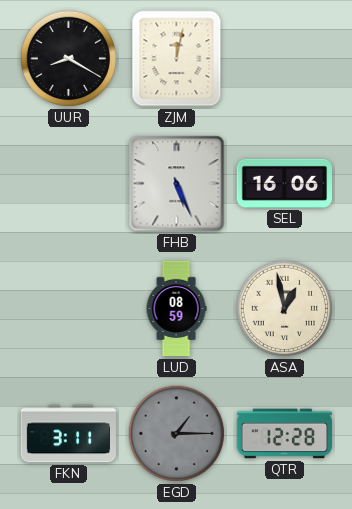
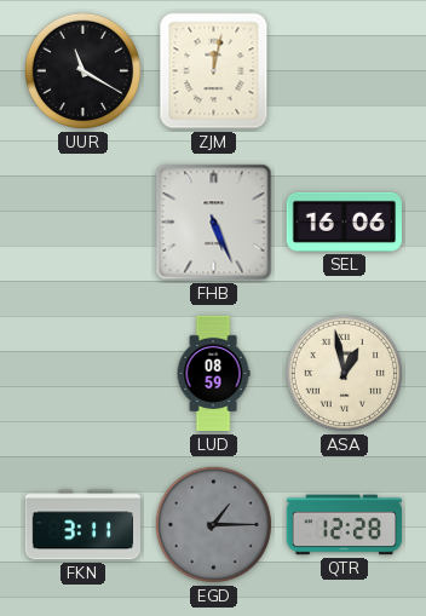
UUR: 8:20 -> 11:20
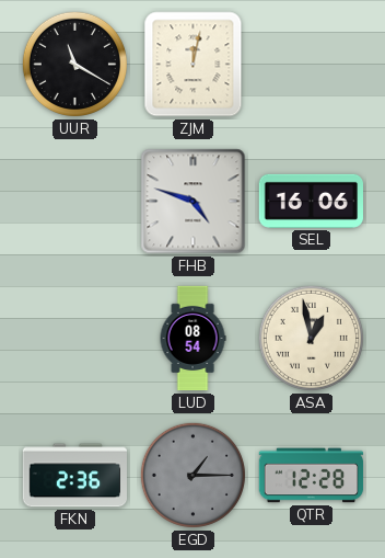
FHB: 5:26 -> 4:48
LUD: 08:59 -> 08:54
FKN: 3:11 -> 2:36
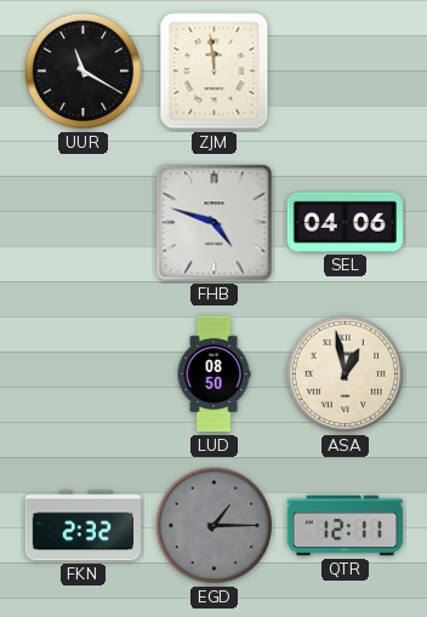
ZJM: 12:02 -> 11:59
SEL: 16:06 -> 04:06
LUD: 08:54 -> 08:50
FKN: 2:36 -> 2:32
QTR: 12:28 -> 12:11
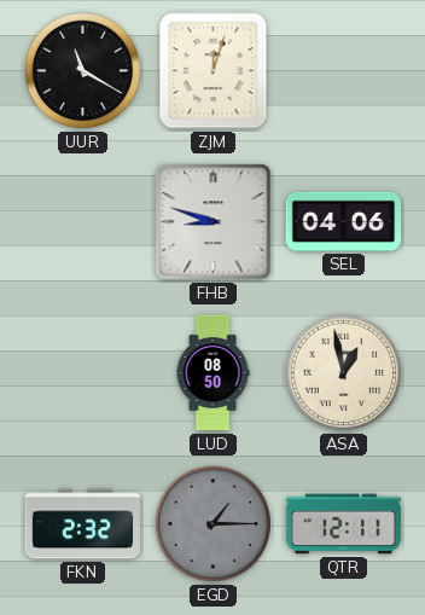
ZJM: 11:59 -> 12:03
FHB: 4:48 -> 8:48
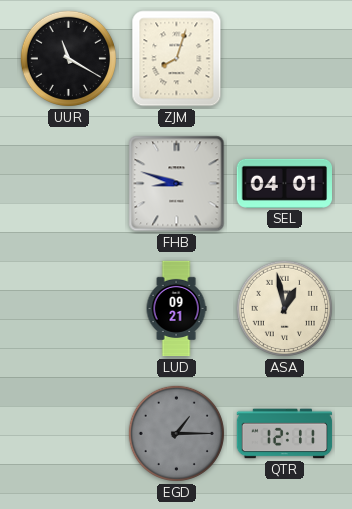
ZJM: 12:03 -> 8:03
SEL: 04:06 -> 04:01
LUD: 08:50 -> 09:21
FKN: 2:32 -> none
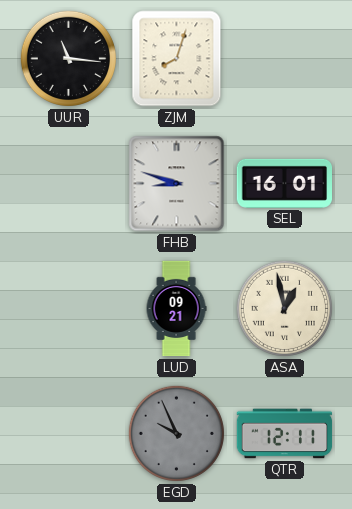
UUR: 11:20 -> 11:16
SEL: 04:01 -> 16:01
EGD: 1:15 -> 9:56
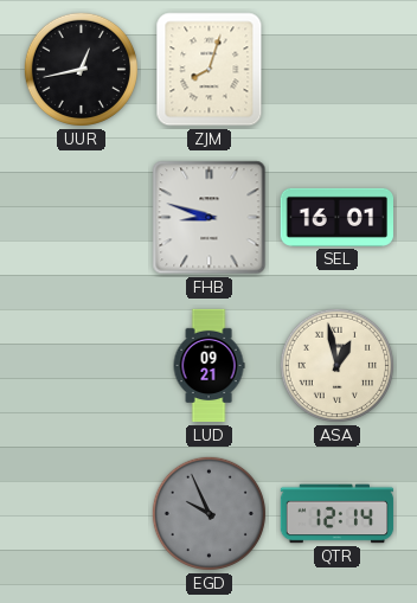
UUR: 11:16 -> 12:43
QTR: 12:11 -> 12:14
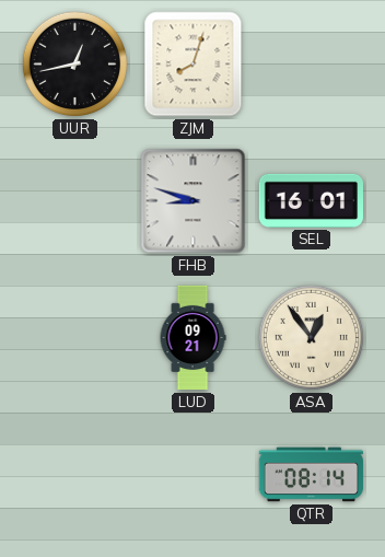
ASA: 12:58 -> 12:54
EGD: 9:56 -> none
QTR: 12:14 -> 08:14
